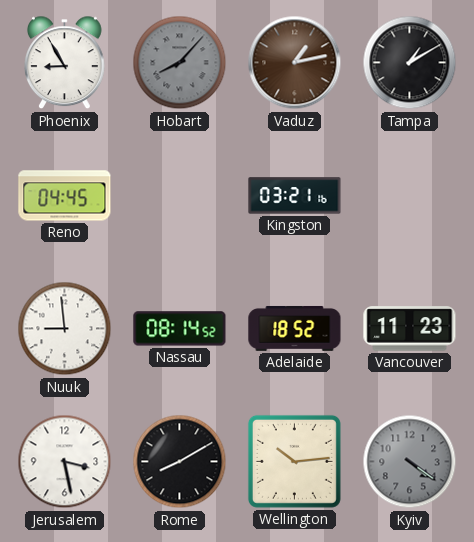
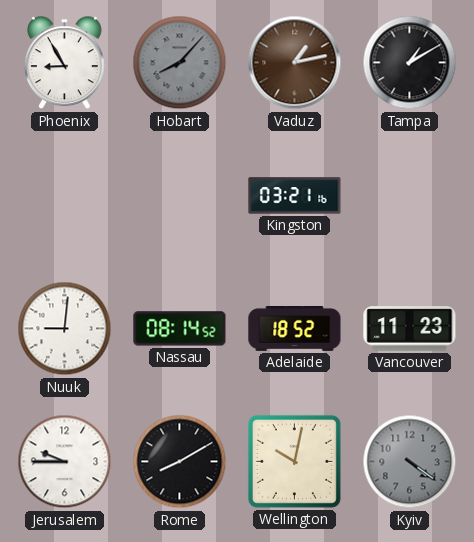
Reno: 04:45 -> none
Nuuk: 8:59 -> 9:01
Jerusalem: 3:28 -> 9:45
Wellington: 10:14 -> 10:02
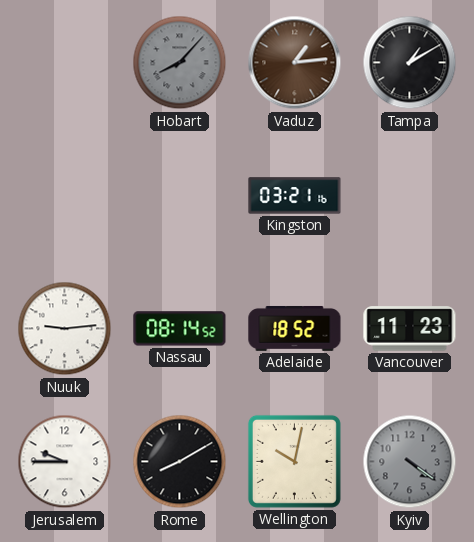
Phoenix: 8:55 -> none
Vaduz: 1:13 -> 1:14
Nuuk: 9:01 -> 9:14
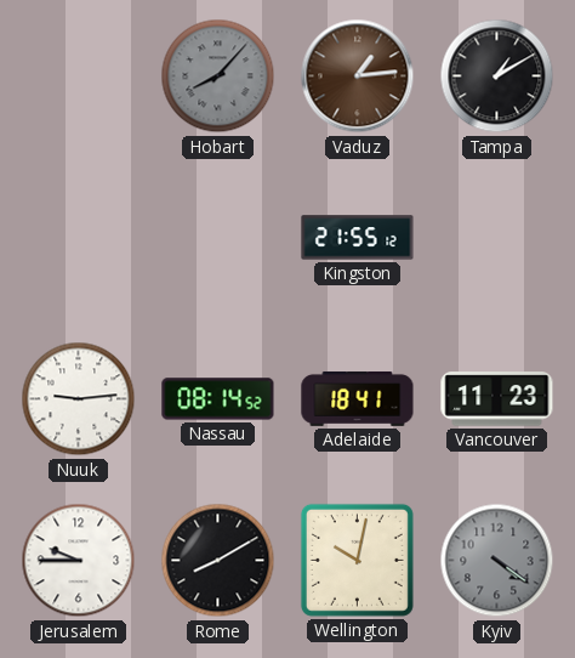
Kingston: 03:21 -> 21:55
Adelaide: 18:52 -> 18:41
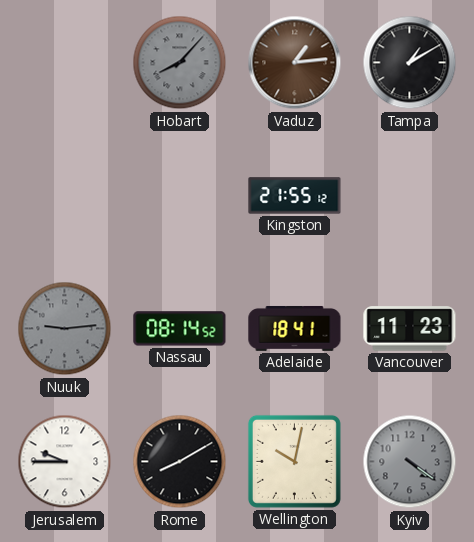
Nuuk dial: white -> grey
